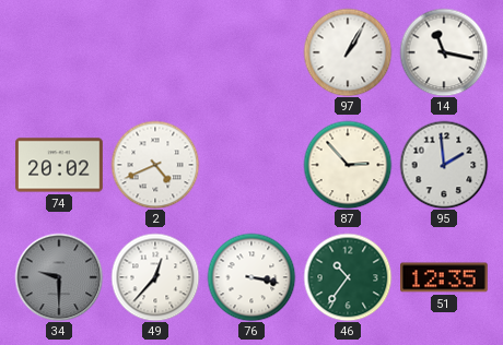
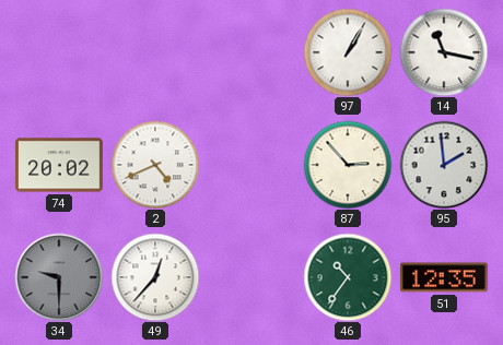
76: 3:17 -> none
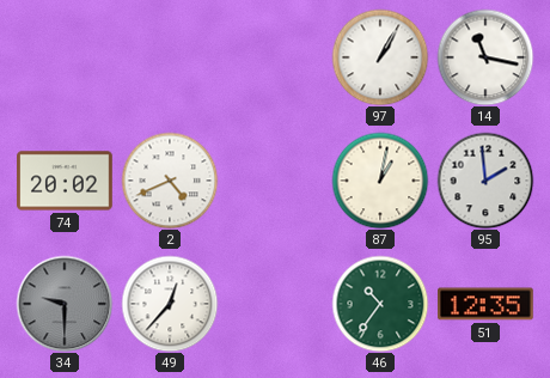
87: 2:53 -> 1:02
